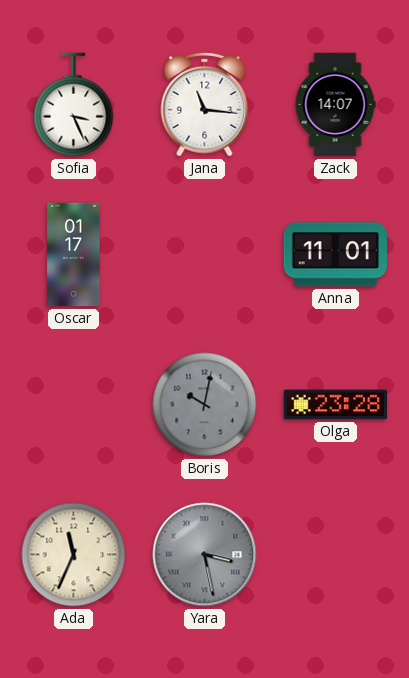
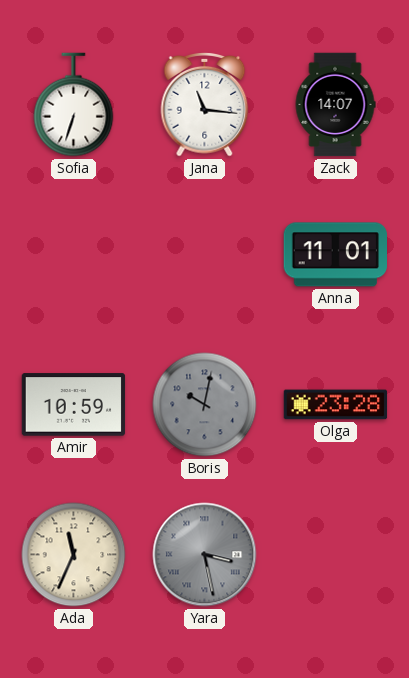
Sofia: 3:26 -> 6:33
Oscar: 01:17 -> none
Amir: none -> 10:59
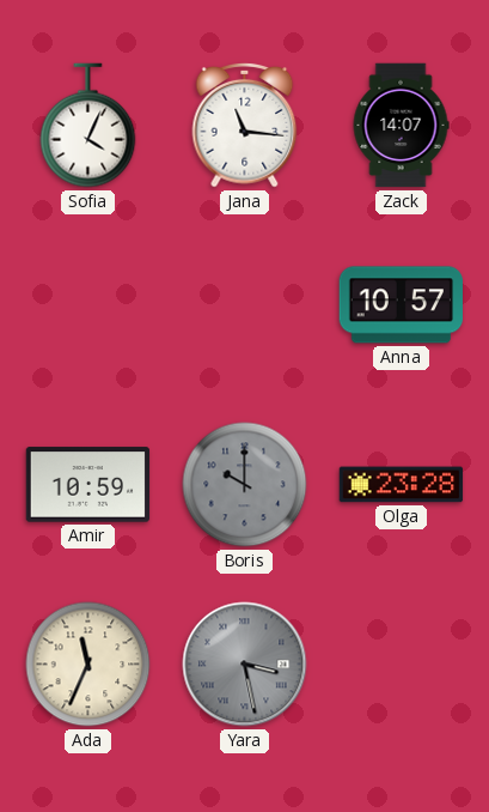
Sofia: 6:33 -> 4:04
Anna: 11:01 -> 10:57
Boris: 10:02 -> 10:00
